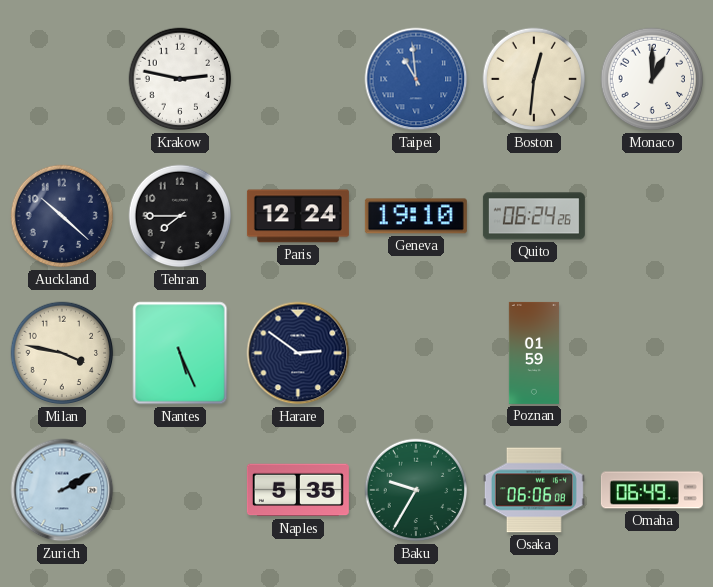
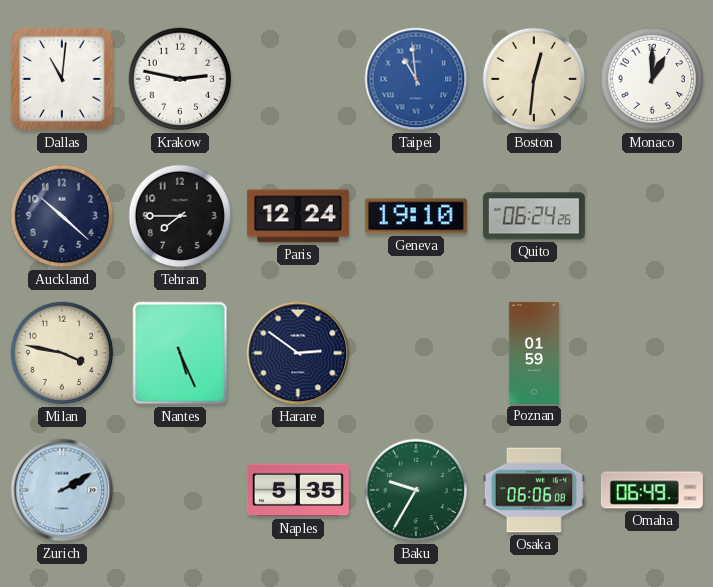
Dallas: none -> 11:01
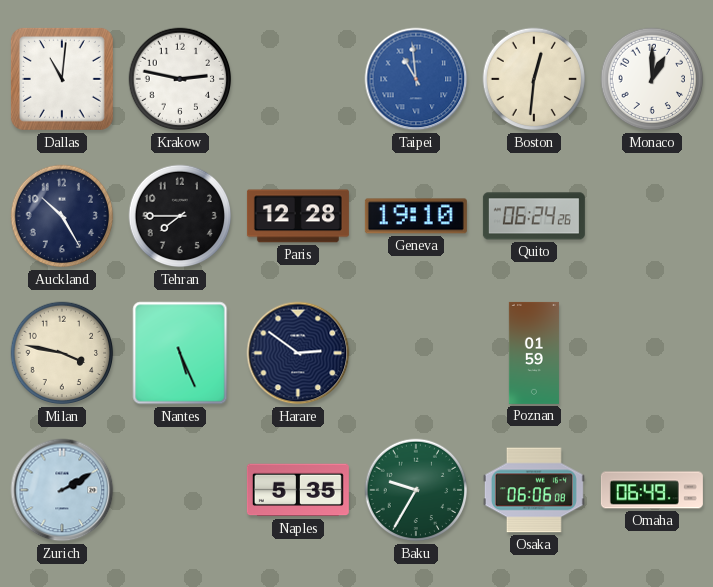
Auckland: 10:22 -> 10:25
Paris: 12:24 -> 12:28
